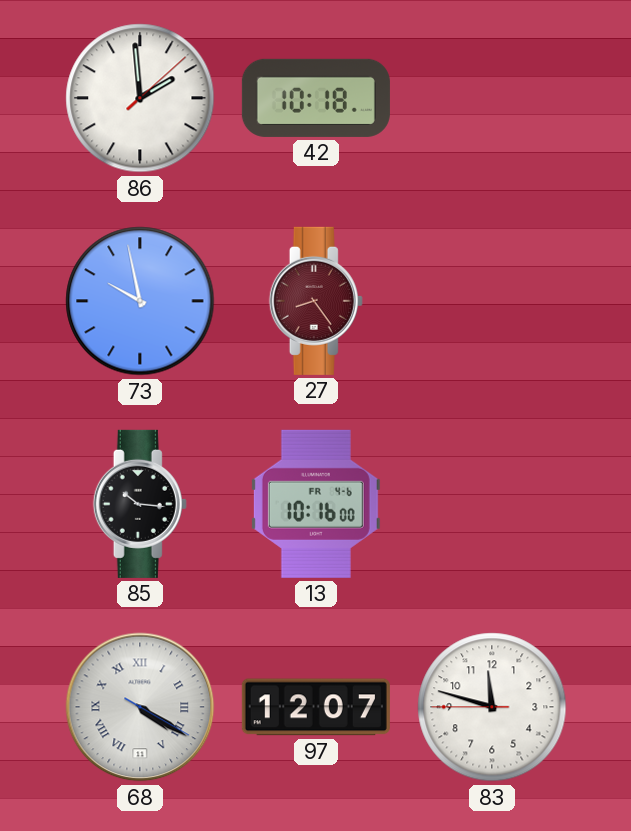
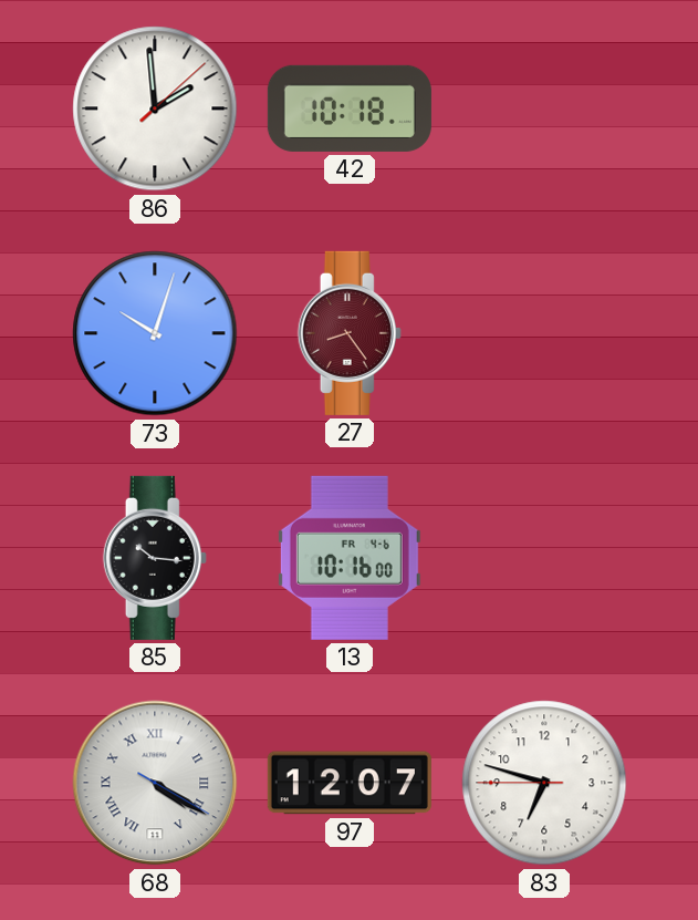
73: 9:58 -> 10:03
83: 11:47 -> 6:47
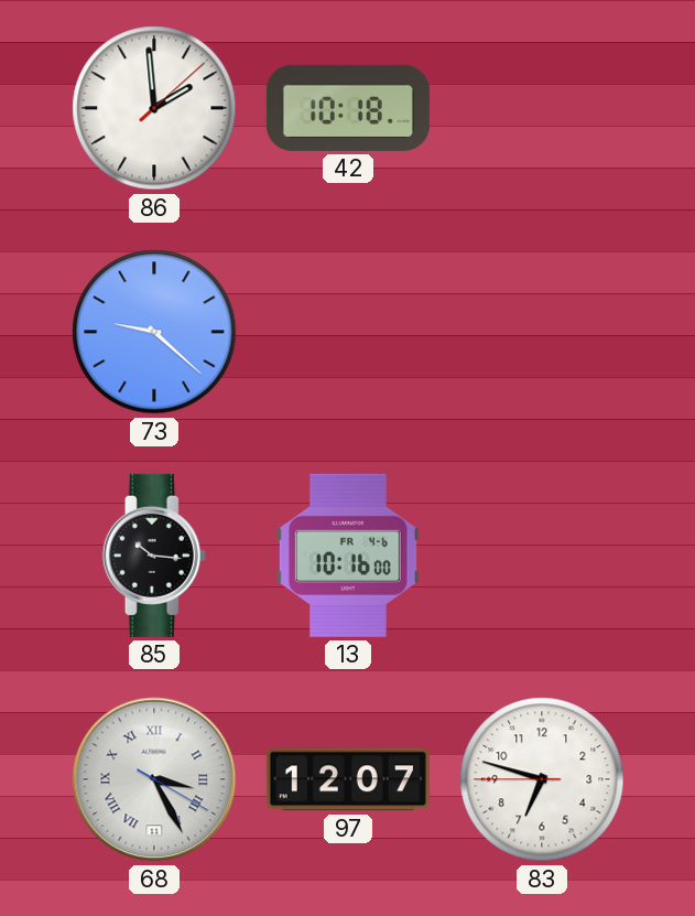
73: 10:03 -> 9:22
27: 8:24 -> none
68: 4:20 -> 3:25
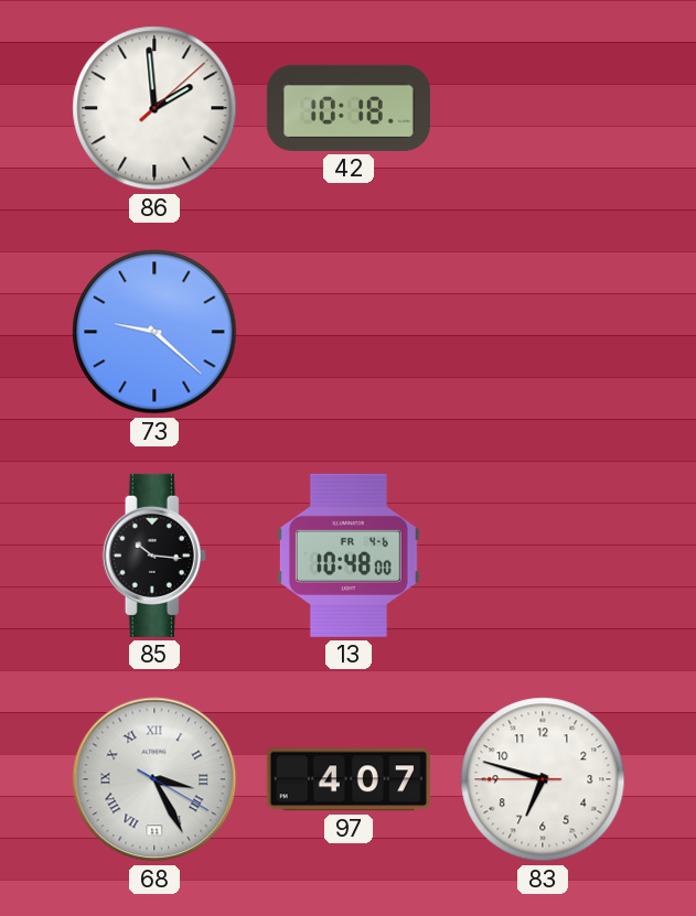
13: 10:16 -> 10:48
97: 12:07 -> 4:07
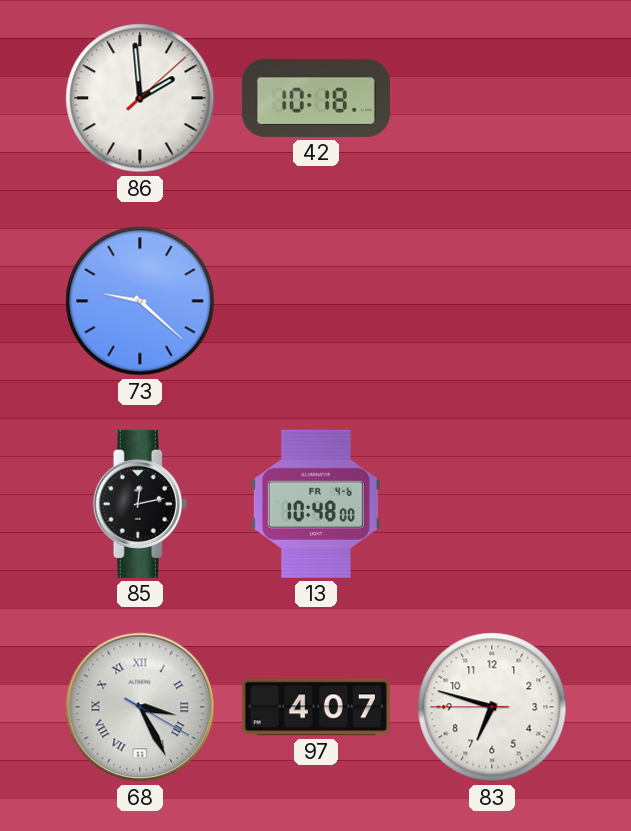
85: 10:16 -> 12:13
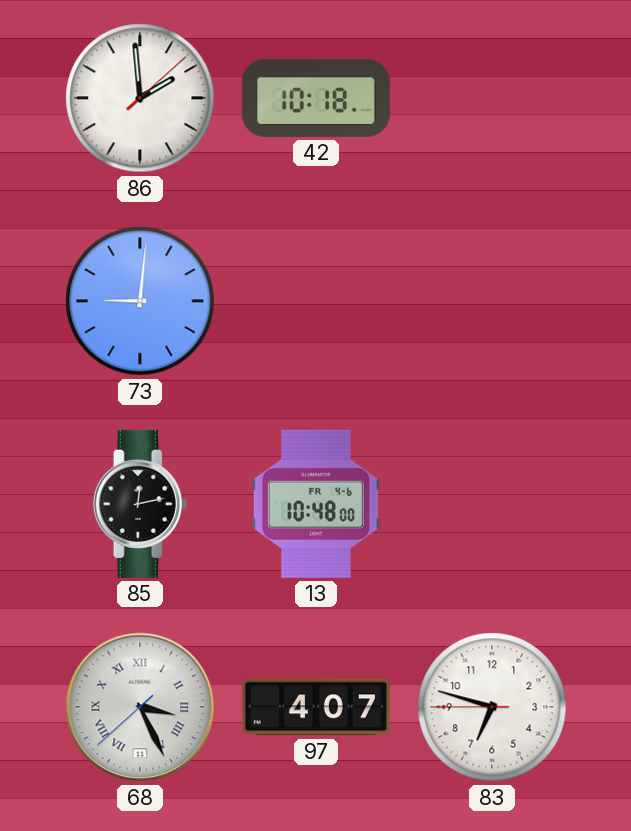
73: 9:22 -> 9:01
68: 3:25:20 -> 3:25:38
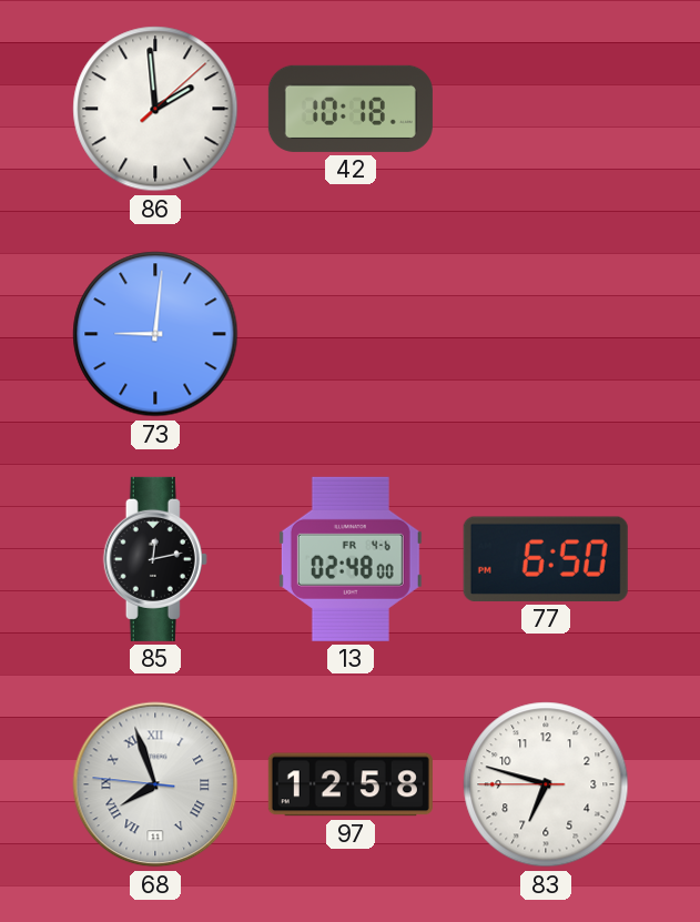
13: 10:48 -> 02:48
77: none -> 6:50
68: 3:25 -> 7:56
97: 4:07 -> 12:58
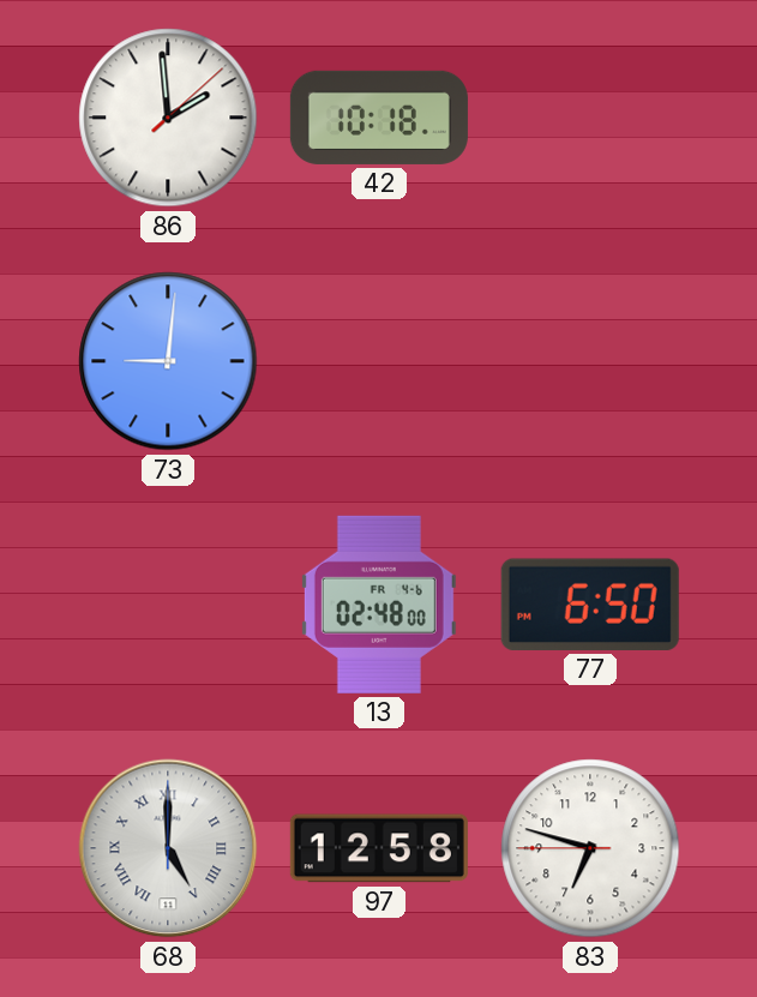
85: 12:13 -> none
68: 7:56 -> 5:00
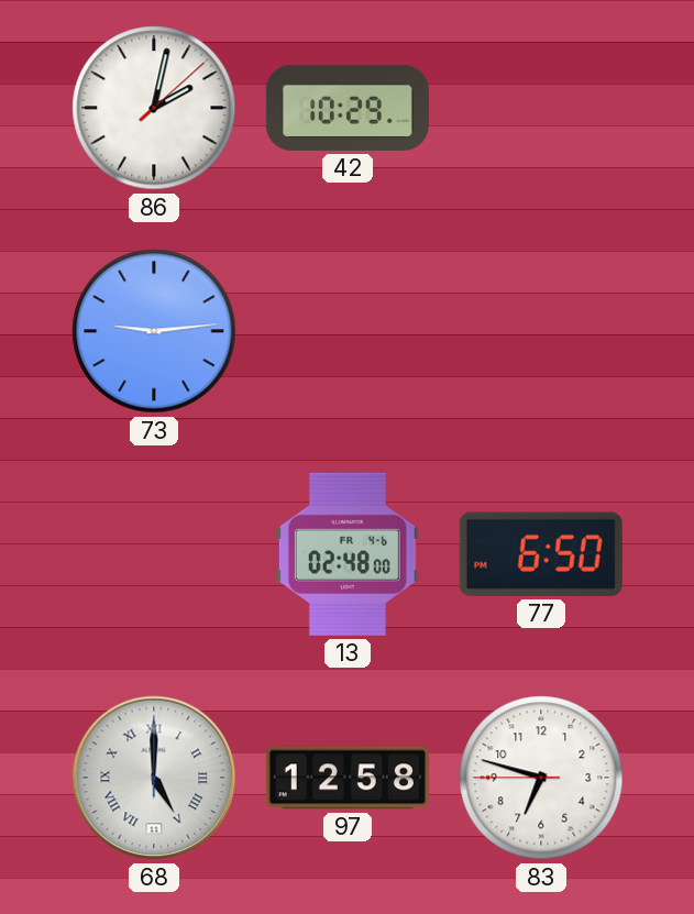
86: 1:59 -> 2:02
42: 10:18 -> 10:29
73: 9:01 -> 9:14
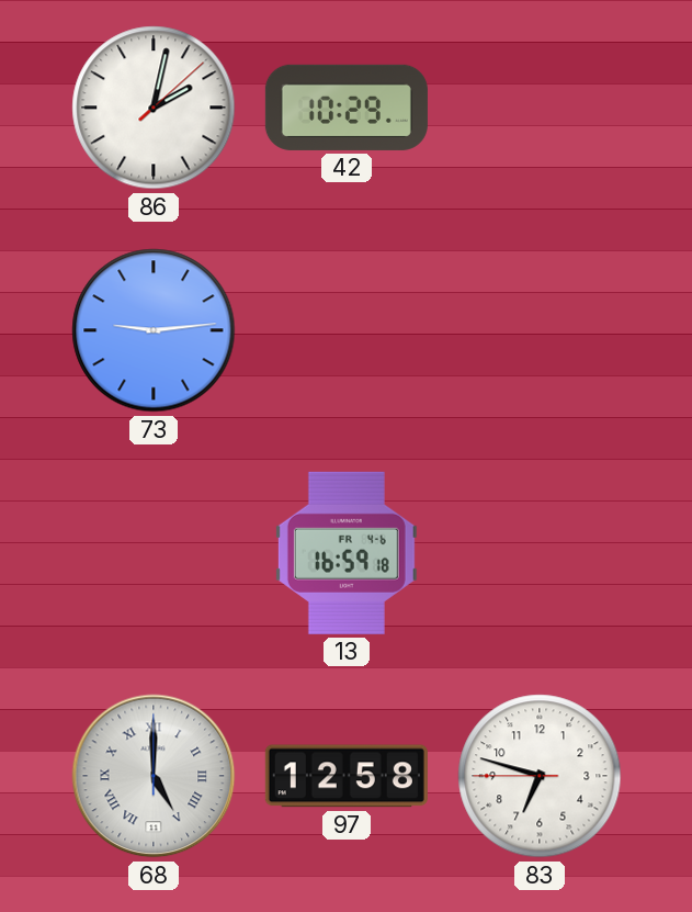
13: 02:48 -> 16:59
77: 6:50 -> none
